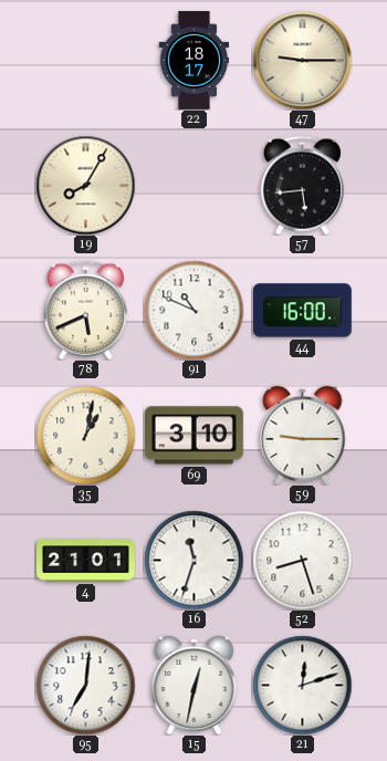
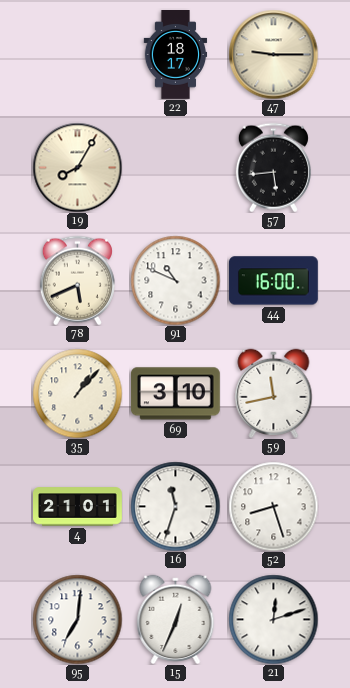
35: 1:02 -> 1:07
59: 9:15 -> 11:43
15: 12:32 -> 12:34
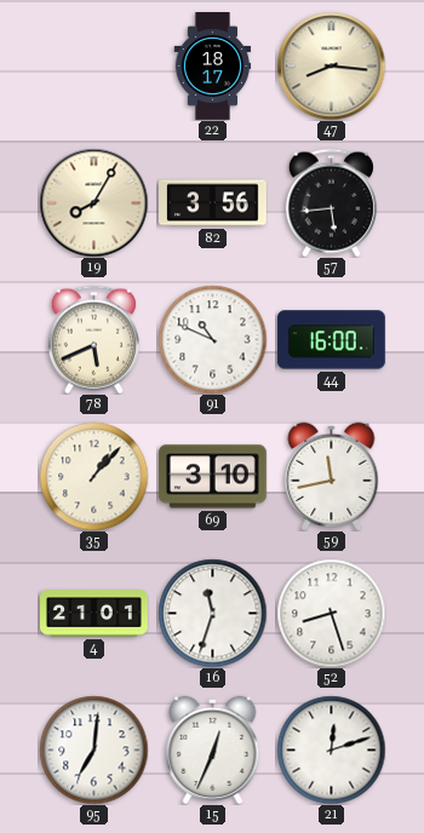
47: 9:15 -> 8:16
82: none -> 3:56
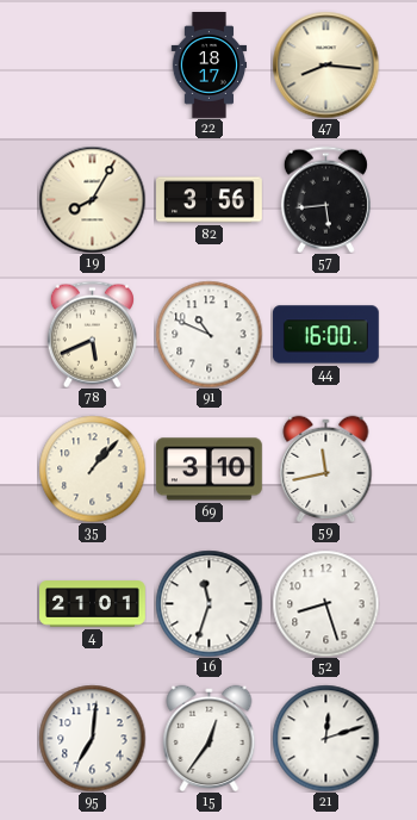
15: 12:34 -> 12:36
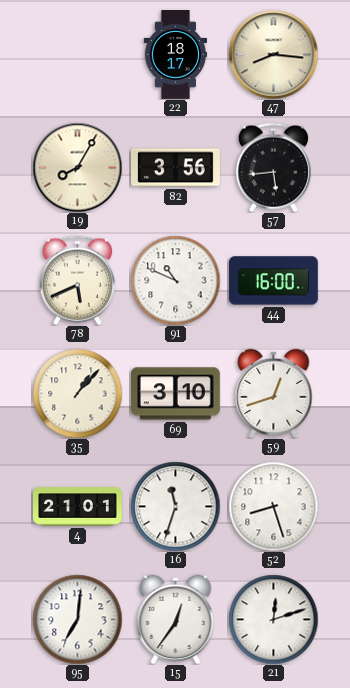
59: 11:43 -> 12:42
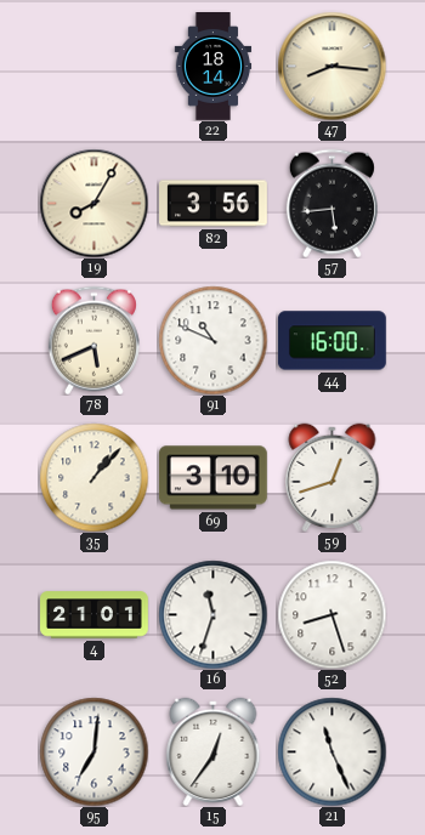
22: 18:17 -> 18:14
21: 12:12 -> 11:26
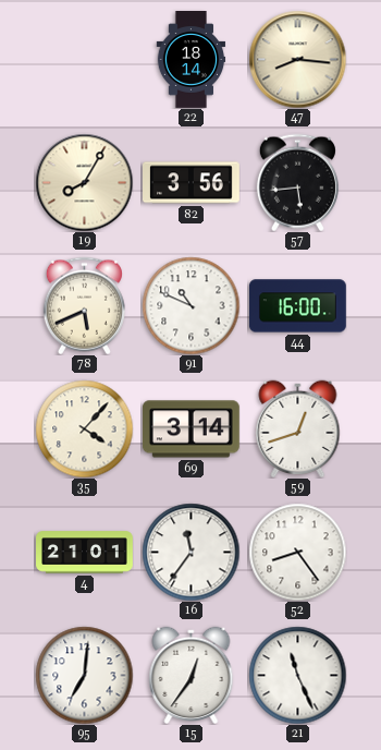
35: 1:07 -> 4:07
69: 3:10 -> 3:14
16: 11:33 -> 11:36
52: 8:27 -> 8:24
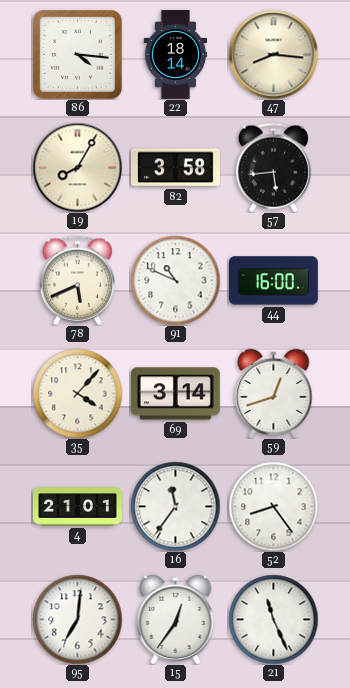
86: none -> 4:16
82: 3:56 -> 3:58
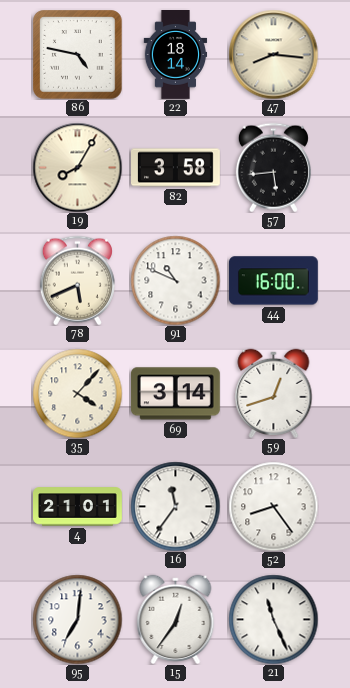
86: 4:16 -> 4:47
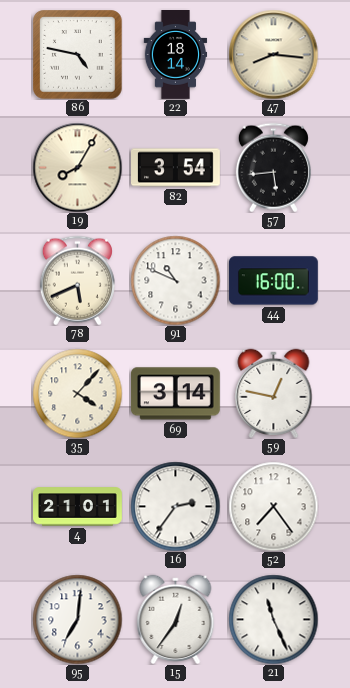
82: 3:58 -> 3:54
59: 12:42 -> 12:47
16: 11:36 -> 2:36
52: 8:24 -> 7:24
